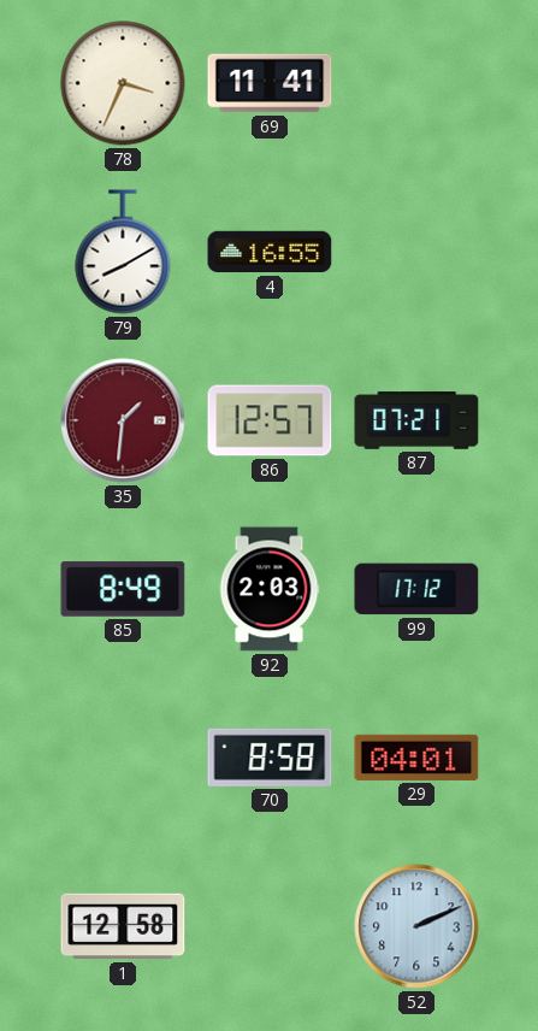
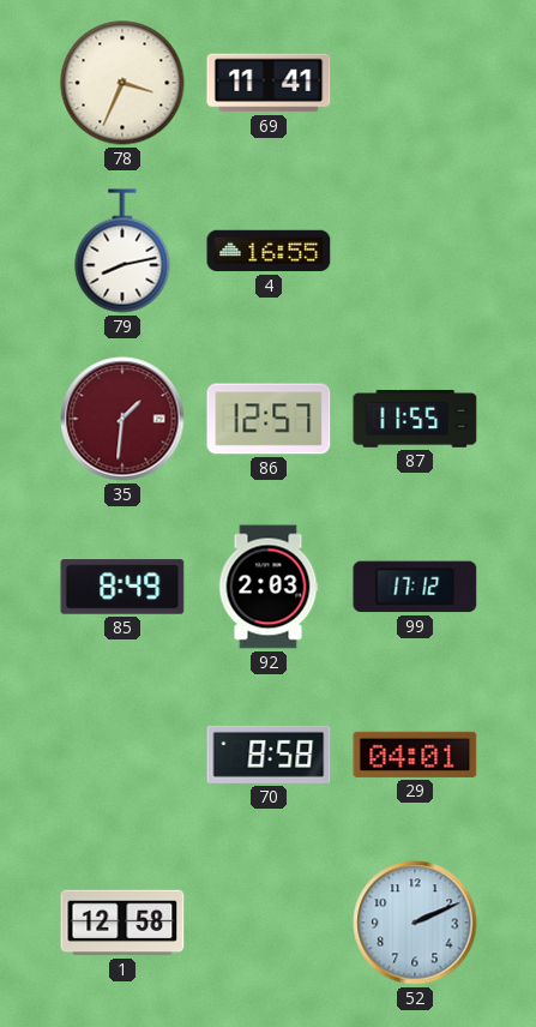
79: 8:10 -> 8:13
87: 07:21 -> 11:55
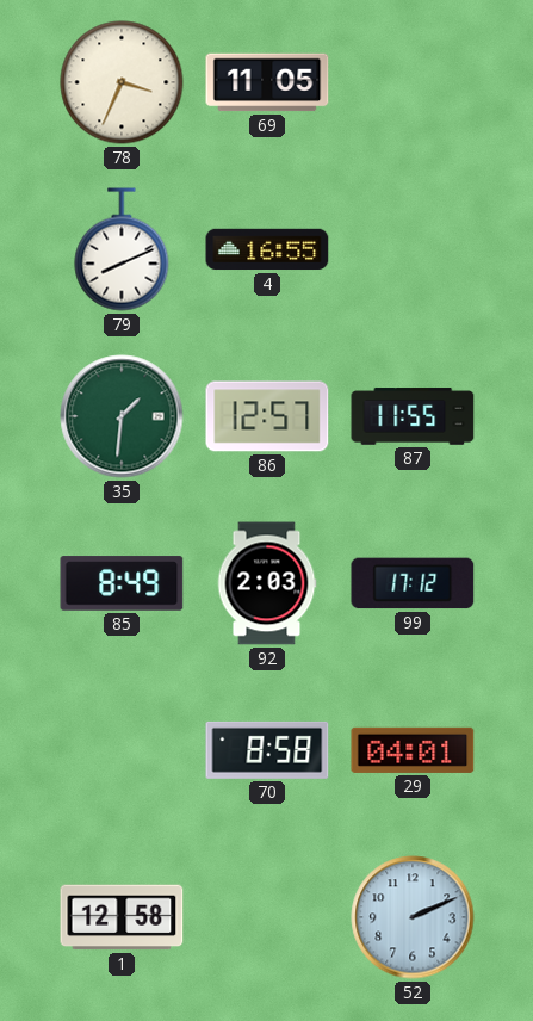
69: 11:41 -> 11:05
79: 8:13 -> 8:11
35 dial: burgundy -> green
